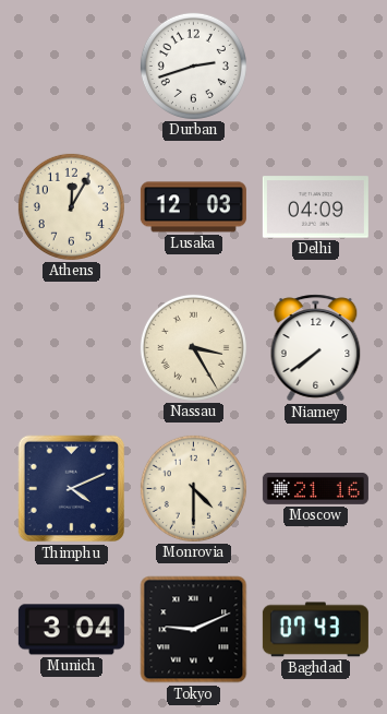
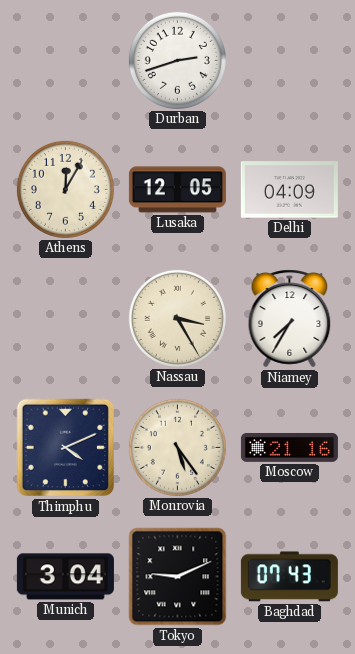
Lusaka: 12:03 -> 12:05
Niamey: 7:39 -> 7:35
Monrovia: 4:30 -> 5:24
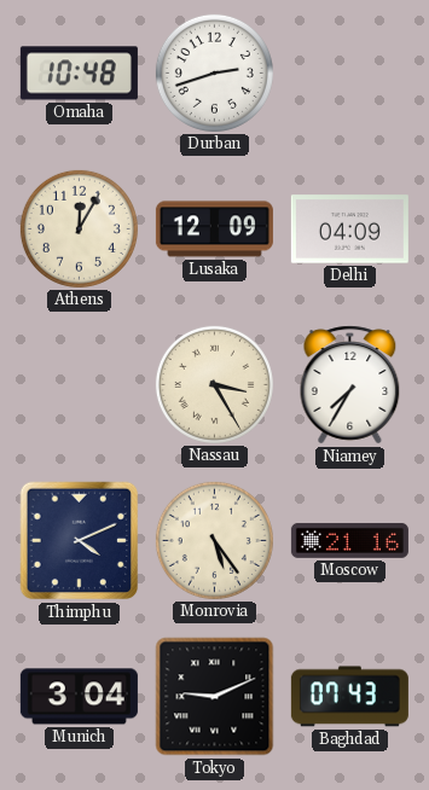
Omaha: none -> 10:48
Lusaka: 12:05 -> 12:09
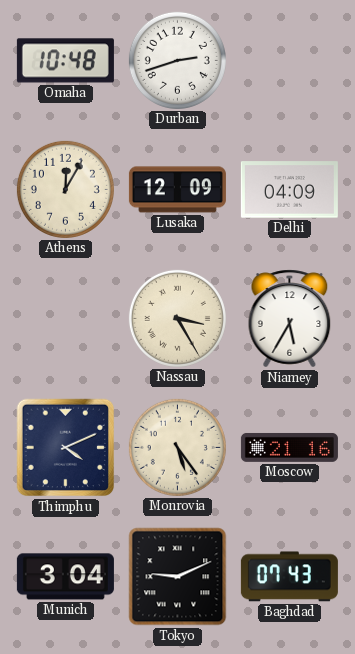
Niamey: 7:35 -> 5:35
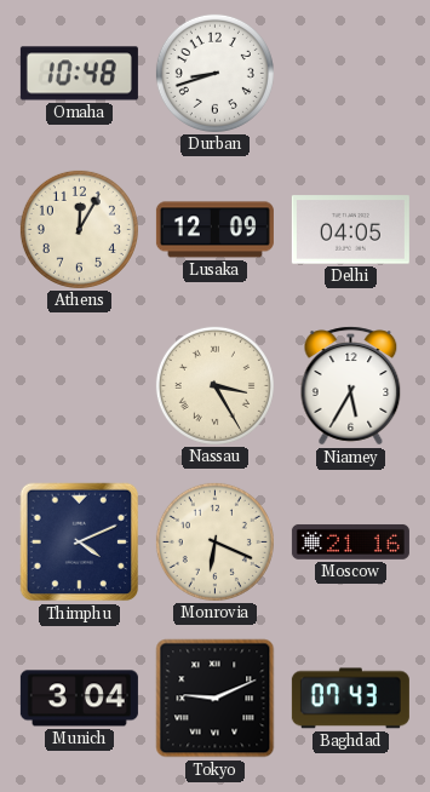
Durban: 2:42 -> 8:42
Delhi: 04:09 -> 04:05
Monrovia: 5:24 -> 6:19
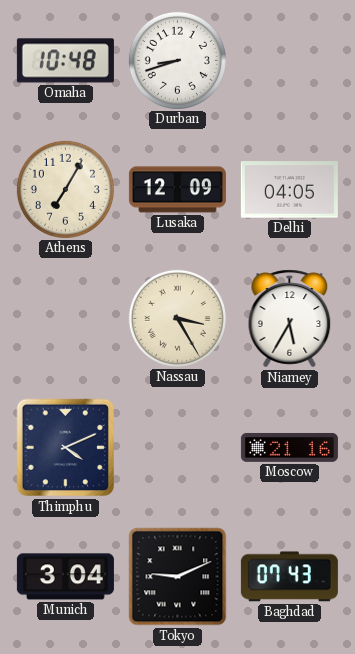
Athens: 12:05 -> 7:05
Monrovia: 6:19 -> none
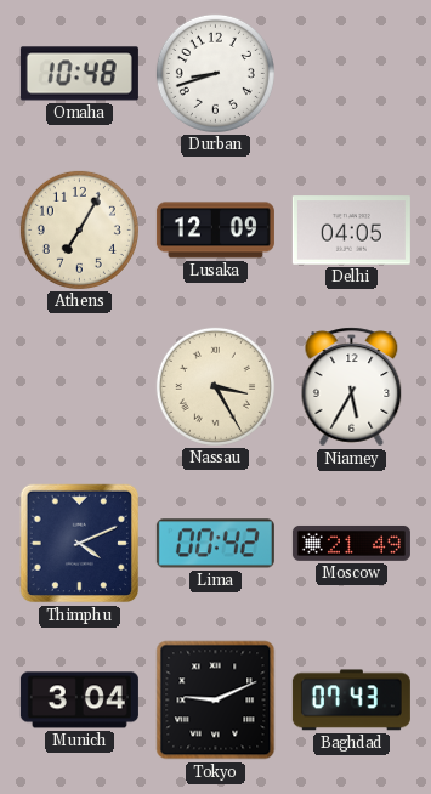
Lima: none -> 00:42
Moscow: 21:16 -> 21:49
